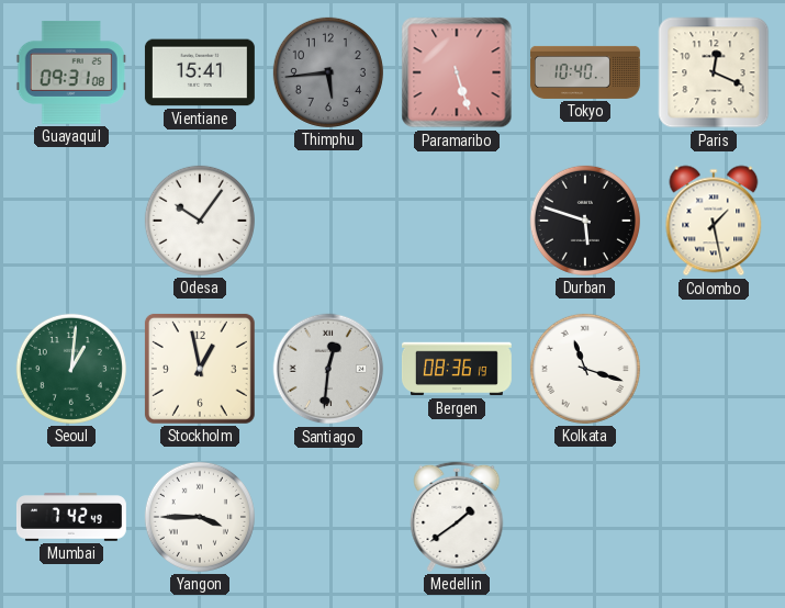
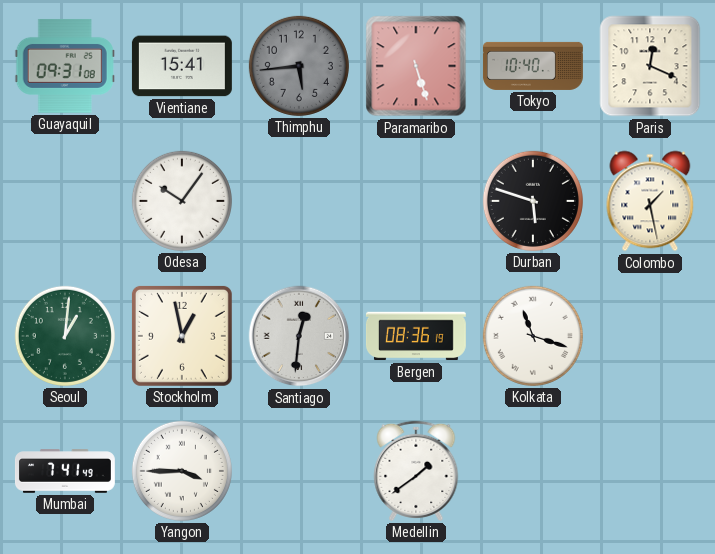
Mumbai: 7:42 -> 7:41
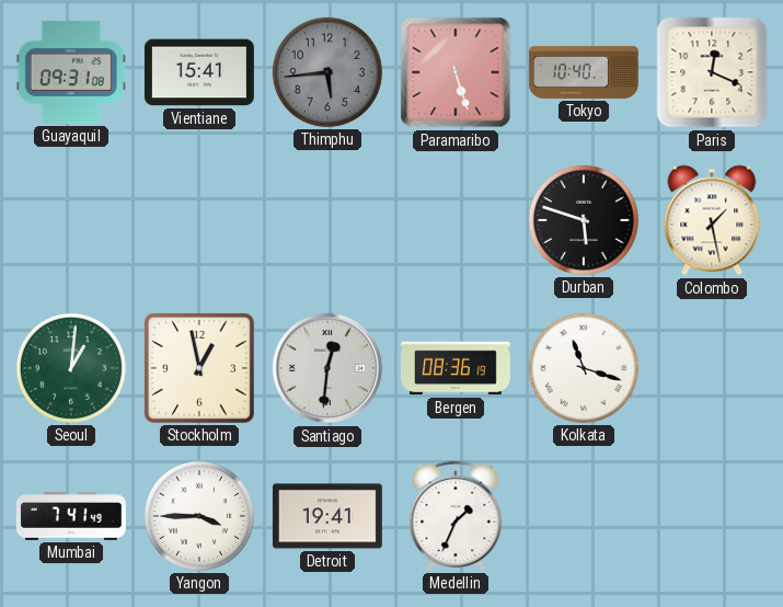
Odesa: 10:06 -> none
Detroit: none -> 19:41
Medellin: 1:39 -> 1:34
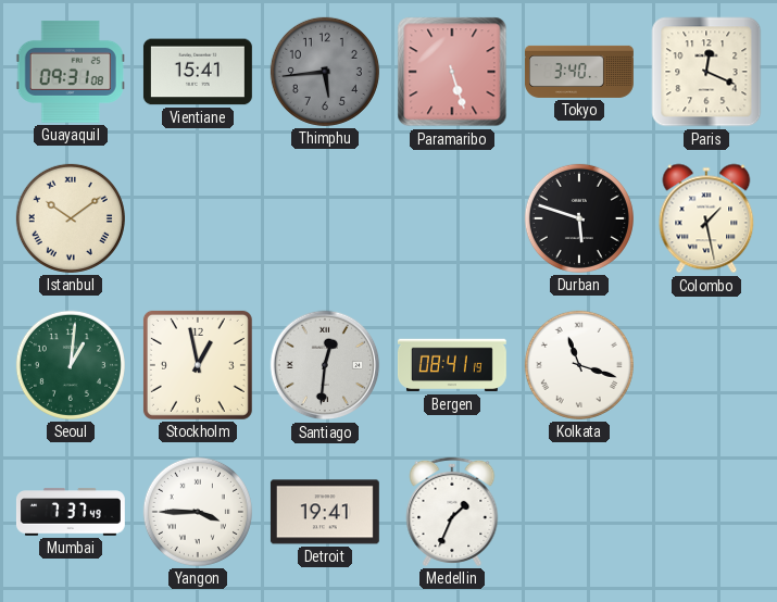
Tokyo: 10:40 -> 3:40
Istanbul: none -> 10:09
Bergen: 08:36 -> 08:41
Mumbai: 7:41 -> 7:37
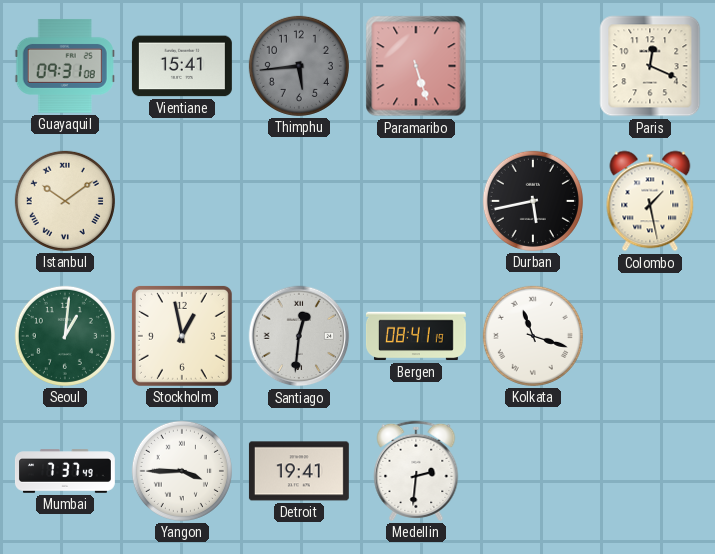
Tokyo: 3:40 -> none
Durban: 5:48 -> 5:43
Medellin: 1:34 -> 2:31
